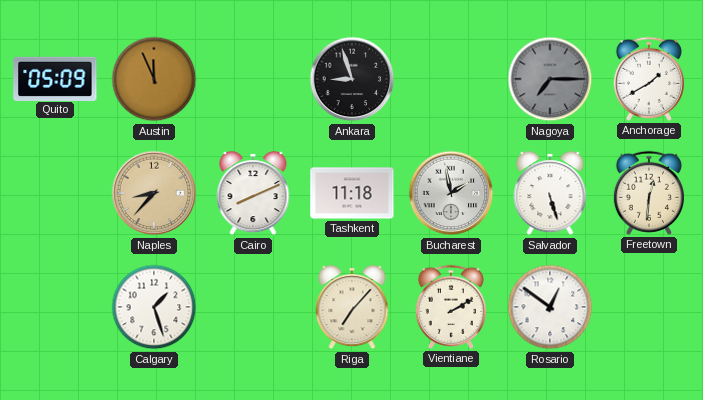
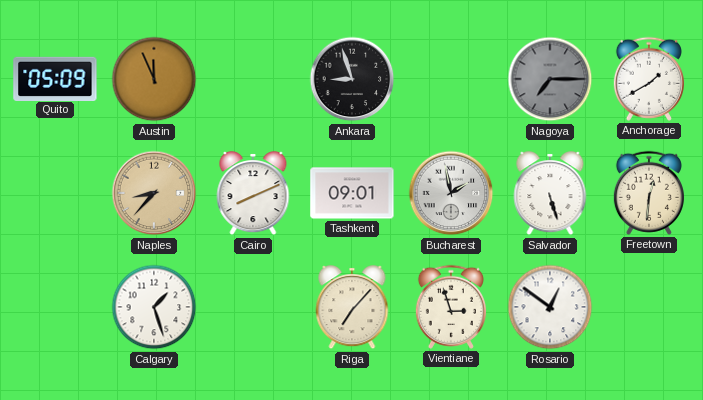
Tashkent: 11:18 -> 09:01
Vientiane: 2:10 -> 2:57
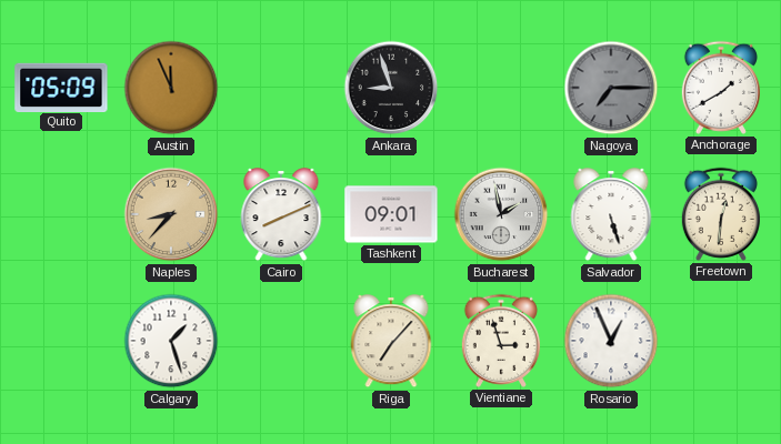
Rosario: 12:51 -> 12:56
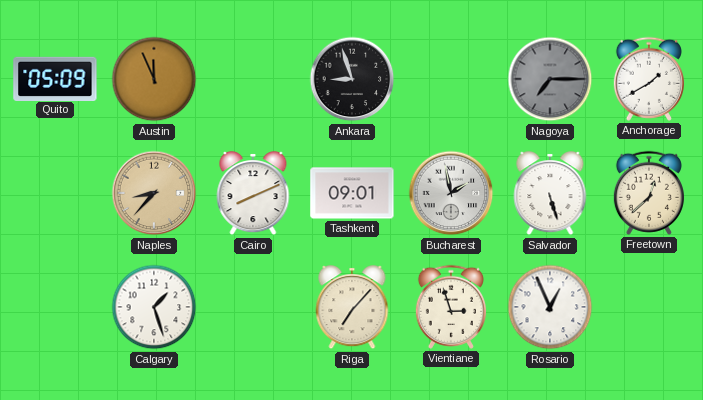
Freetown: 12:31 -> 12:38
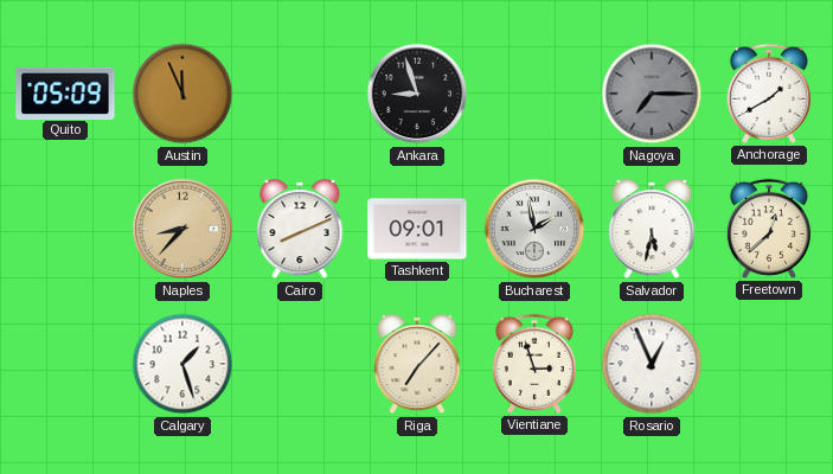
Salvador: 5:27 -> 5:32
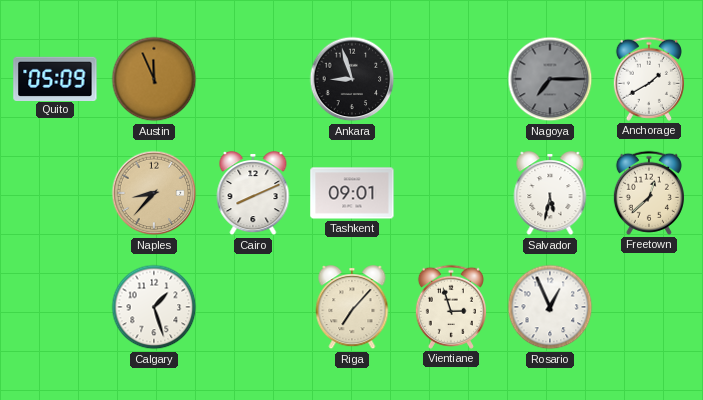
Bucharest: 1:58 -> none
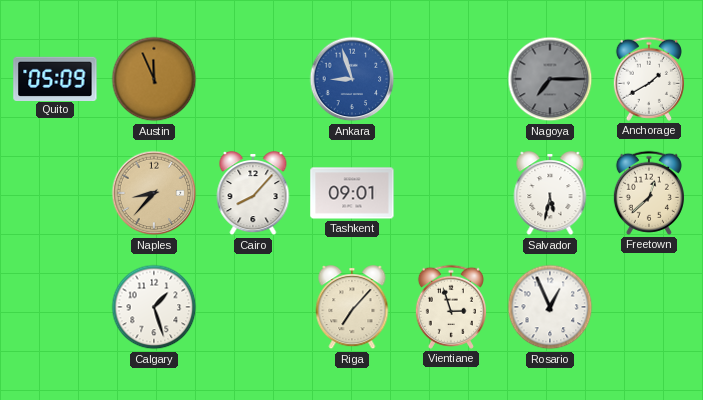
Ankara dial: black -> blue
Cairo: 8:11 -> 8:07
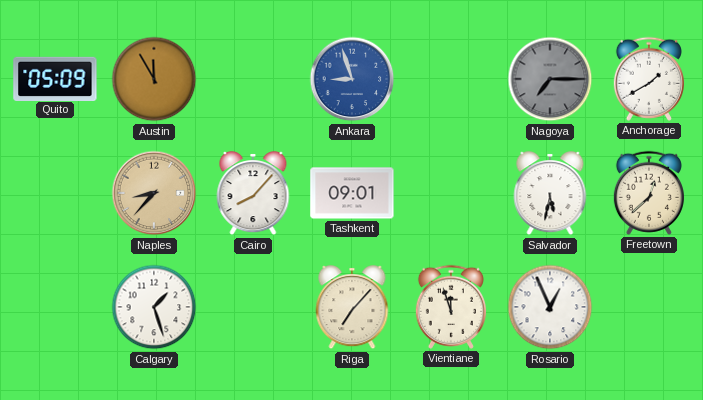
Austin: 11:56 -> 11:55
Vientiane: 2:57 -> 11:57
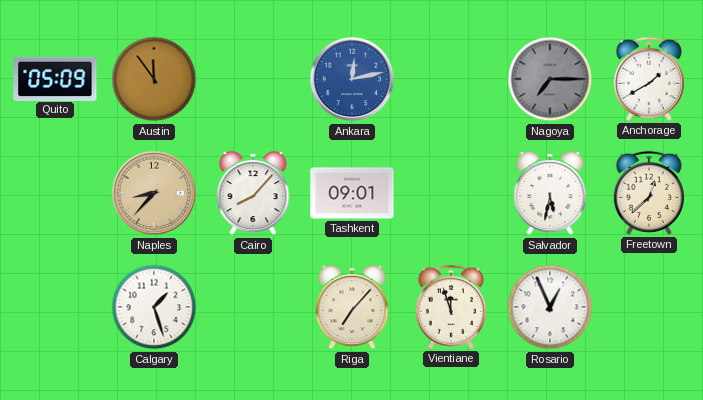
Austin: 11:55 -> 11:54
Ankara: 8:57 -> 12:13
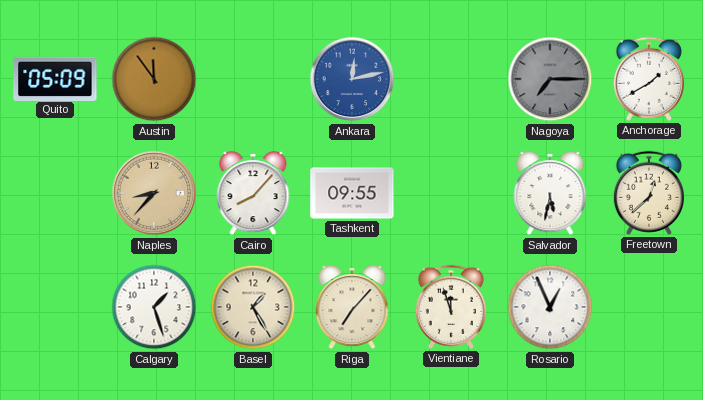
Tashkent: 09:01 -> 09:55
Basel: none -> 1:25
